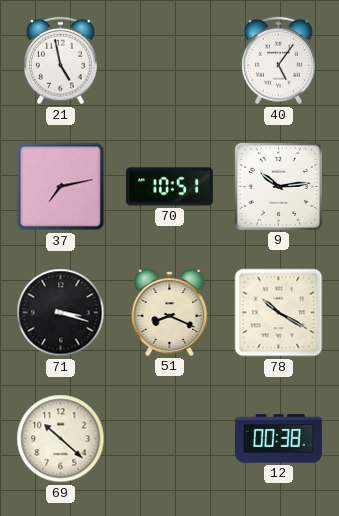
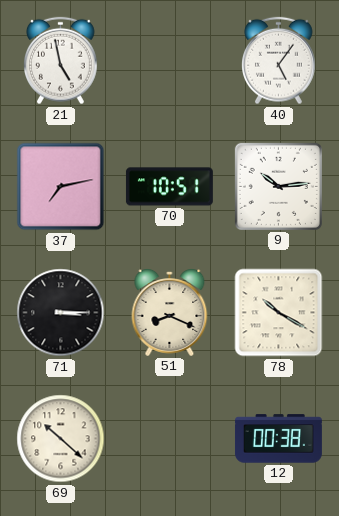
71: 3:18 -> 3:15
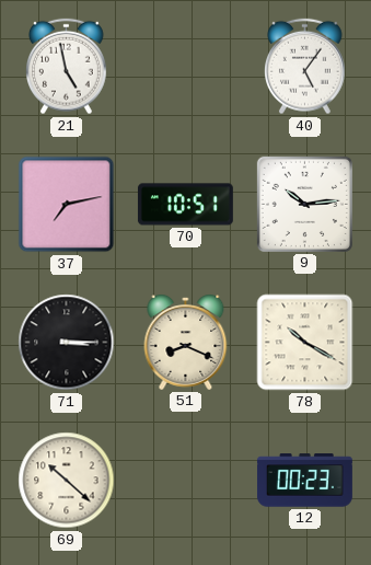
12: 00:38 -> 00:23
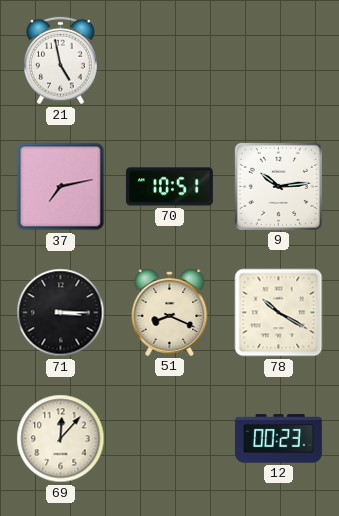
40: 5:06 -> none
69: 10:22 -> 12:07
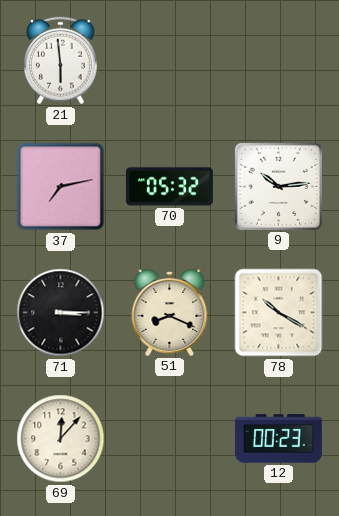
21: 4:58 -> 5:59
70: 10:51 -> 05:32
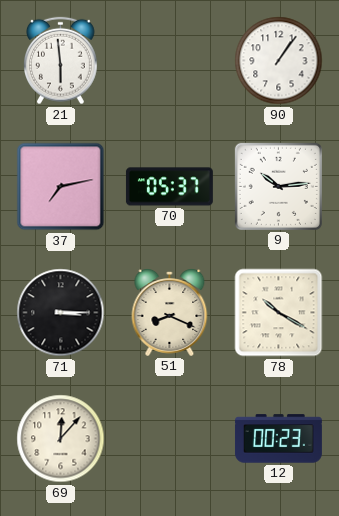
90: none -> 1:06
70: 05:32 -> 05:37
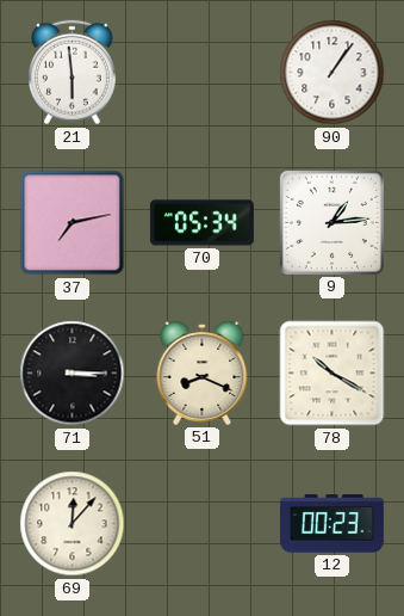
70: 05:37 -> 05:34
9: 10:14 -> 1:14
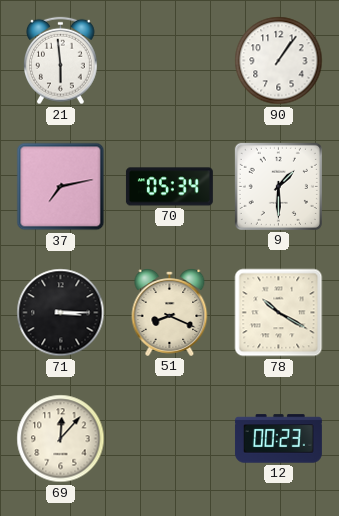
9: 1:14 -> 1:30
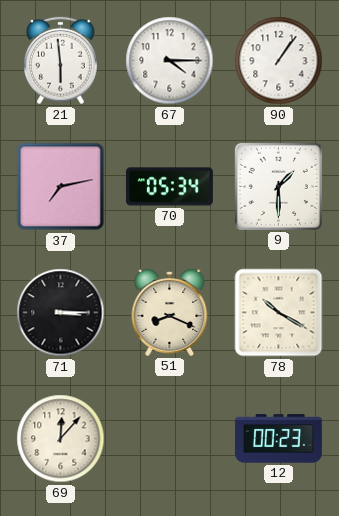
67: none -> 4:15
